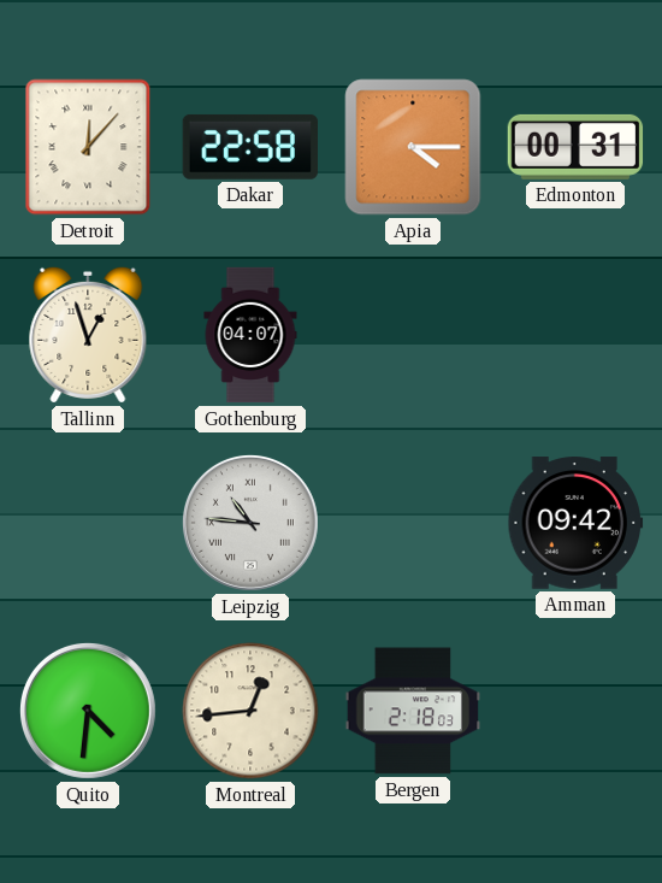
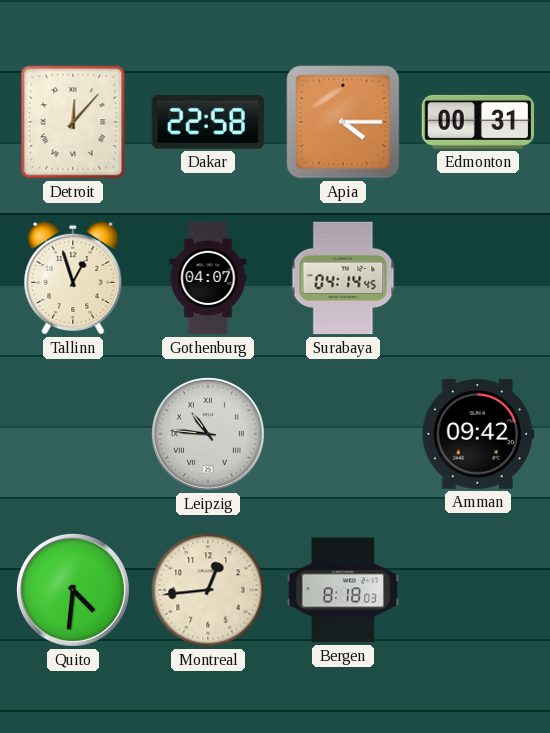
Surabaya: none -> 04:14
Bergen: 2:18 -> 8:18
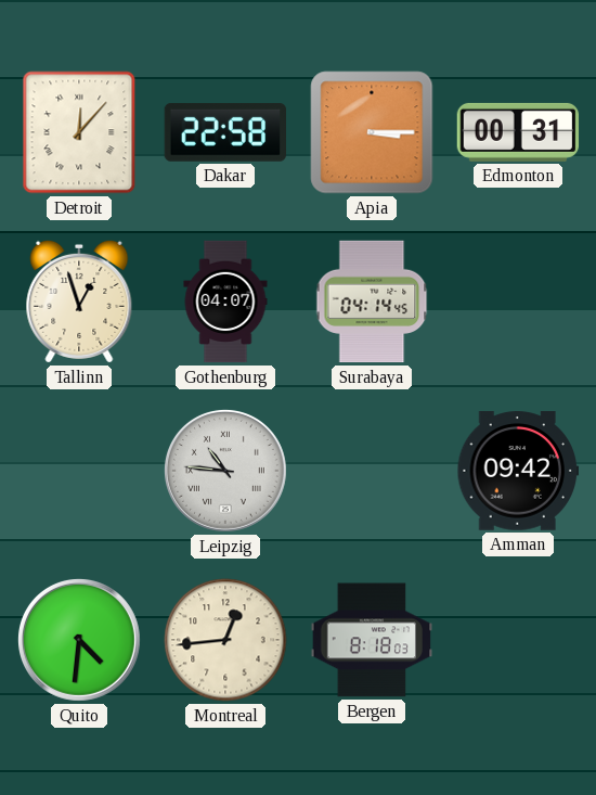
Apia: 4:15 -> 3:15
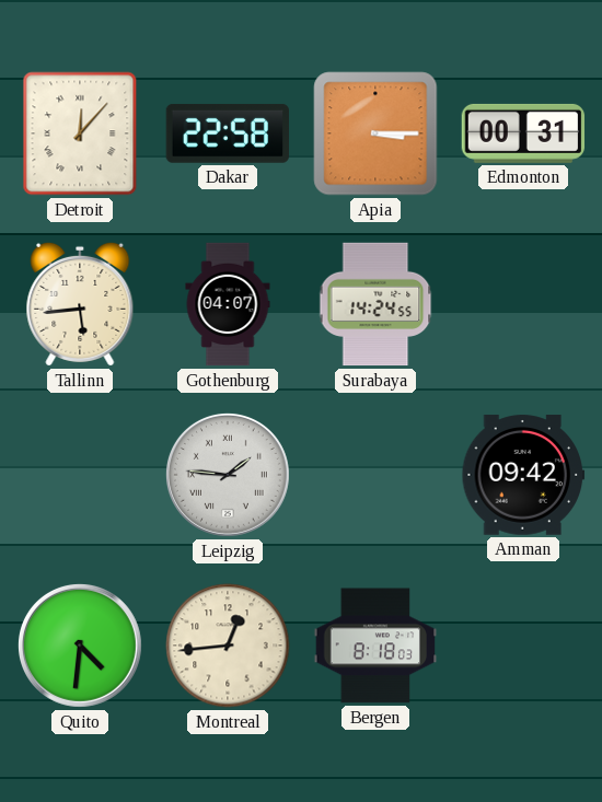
Tallinn: 12:57 -> 5:44
Surabaya: 04:14 -> 14:24
Leipzig: 10:46 -> 1:46
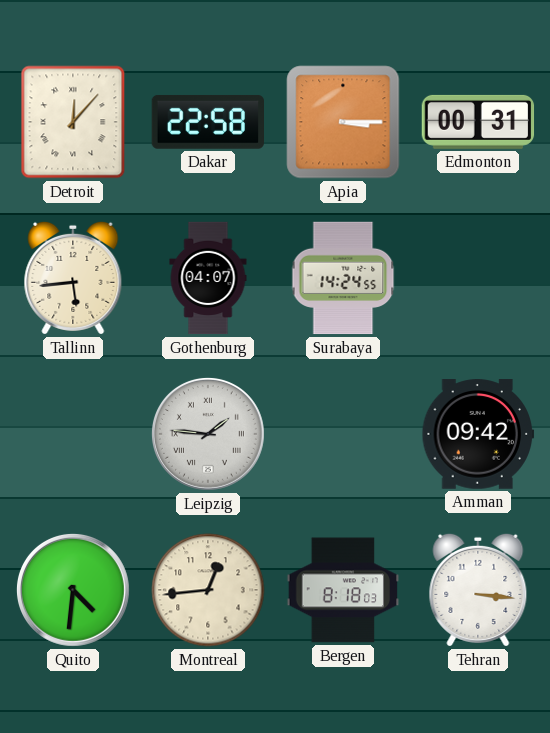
Tehran: none -> 3:16
